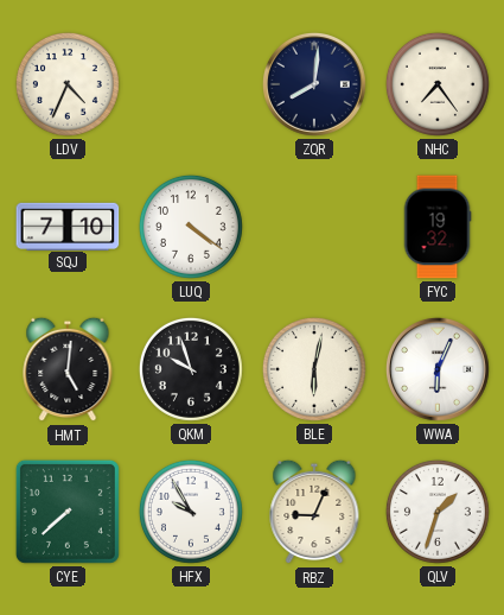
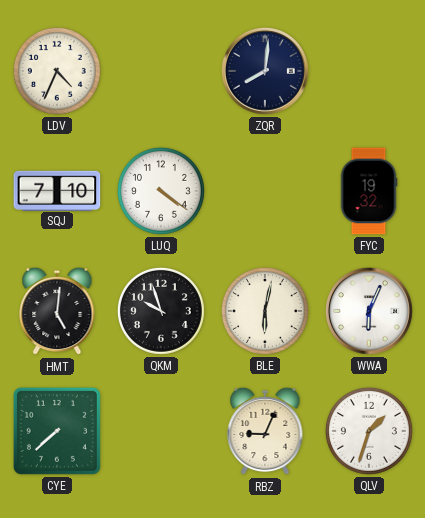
NHC: 7:24 -> none
HFX: 9:55 -> none
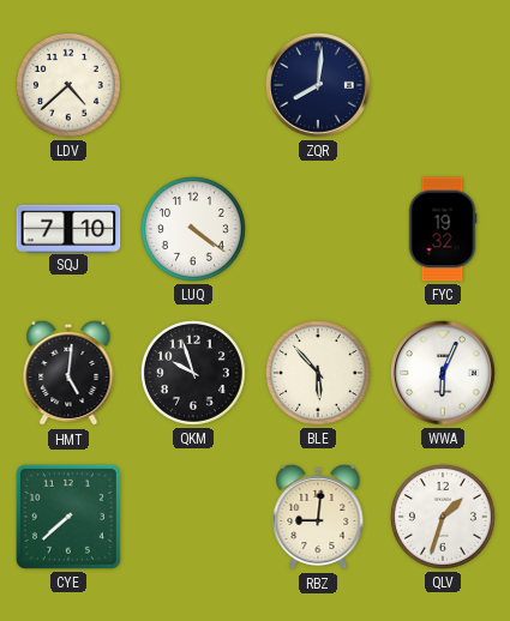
LDV: 4:34 -> 4:38
BLE: 6:02 -> 5:53
RBZ: 9:04 -> 9:01
